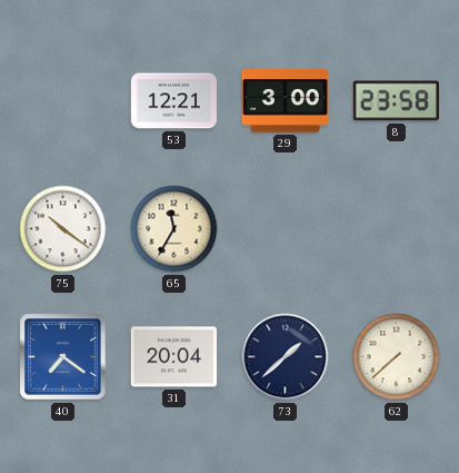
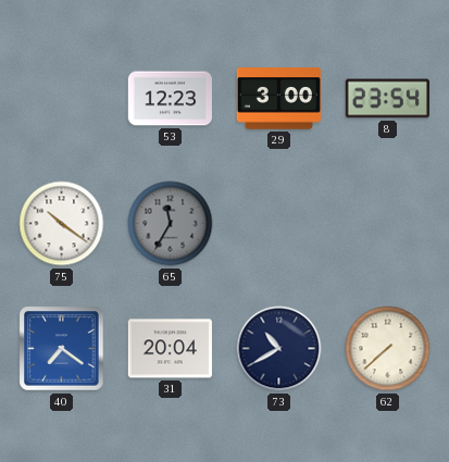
53: 12:21 -> 12:23
8: 23:58 -> 23:54
65 dial: cream -> grey
73: 1:38 -> 10:40
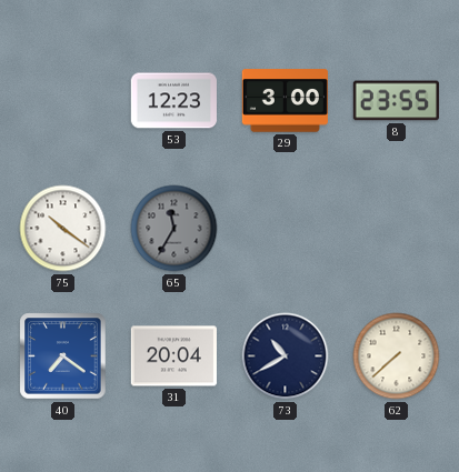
8: 23:54 -> 23:55
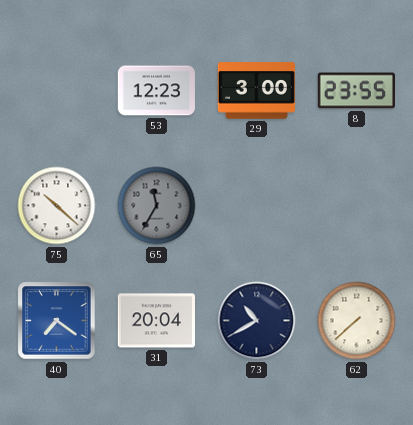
75: 10:21 -> 10:22
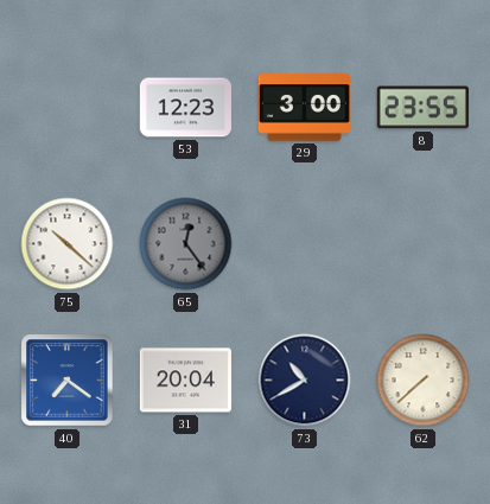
65: 11:35 -> 12:24
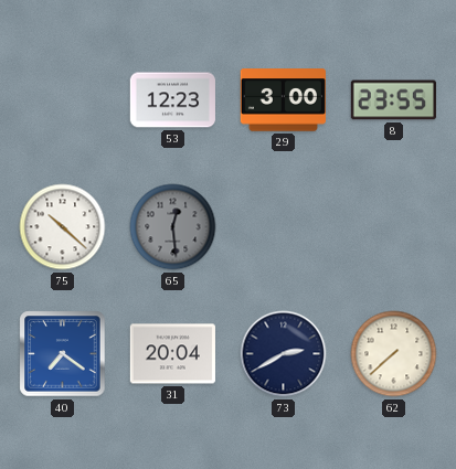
65: 12:24 -> 12:29
73: 10:40 -> 2:40
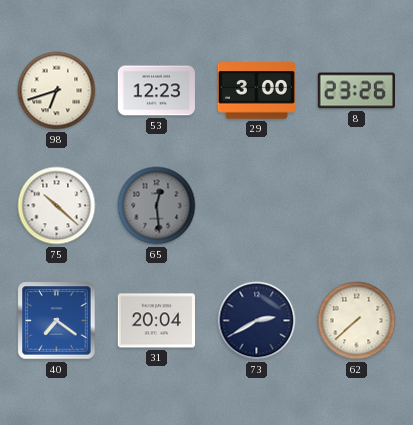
98: none -> 6:42
8: 23:55 -> 23:26
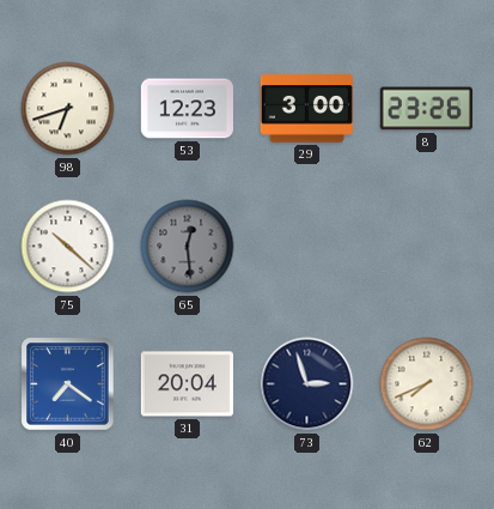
73: 2:40 -> 2:57
62: 7:38 -> 7:41
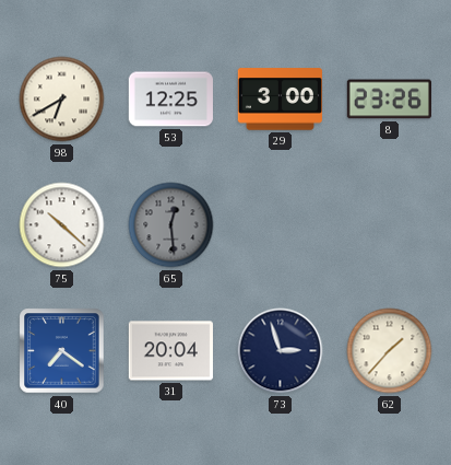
98: 6:42 -> 6:40
53: 12:23 -> 12:25
62: 7:41 -> 1:37
